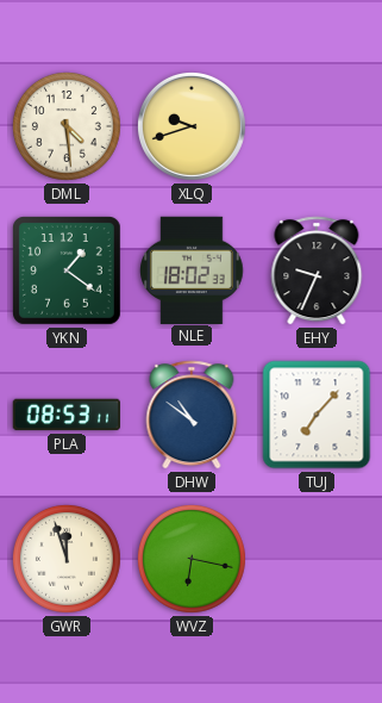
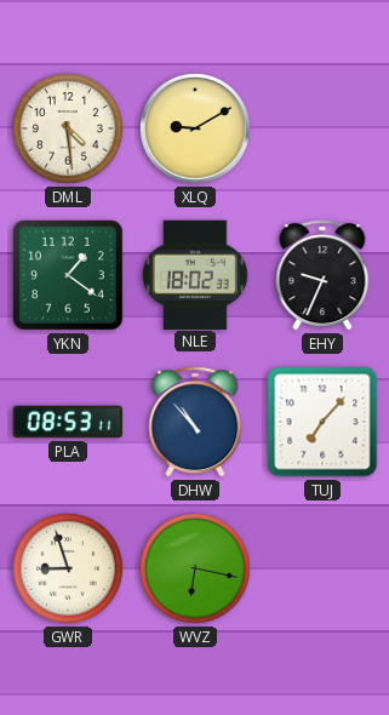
XLQ: 9:42 -> 9:10
DHW: 10:51 -> 10:53
GWR: 11:57 -> 8:57
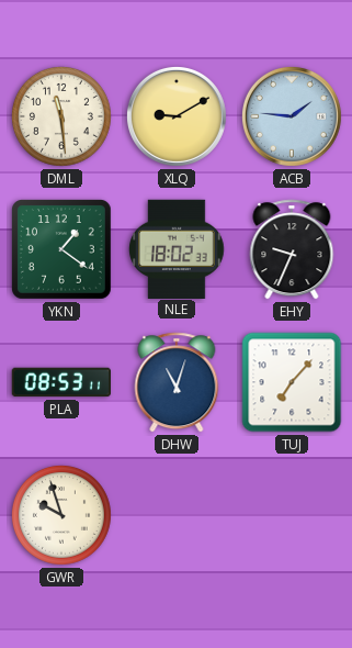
DML: 4:29 -> 11:29
ACB: none -> 1:46
DHW: 10:53 -> 11:03
GWR: 8:57 -> 9:57
WVZ: 6:17 -> none
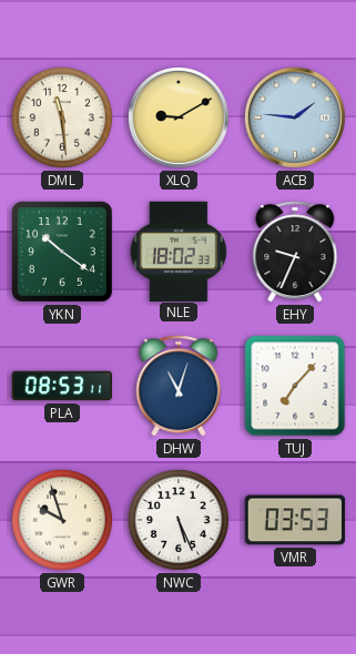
YKN: 1:21 -> 10:21
NWC: none -> 5:26
VMR: none -> 03:53
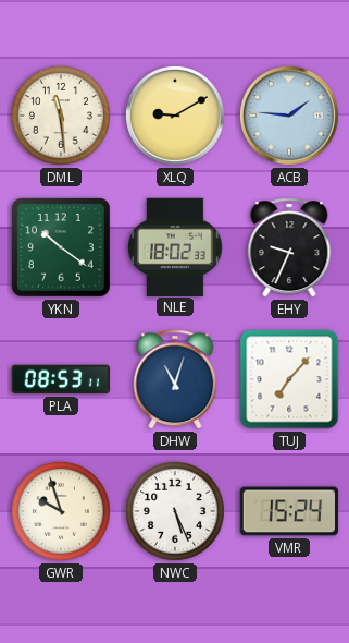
VMR: 03:53 -> 15:24
